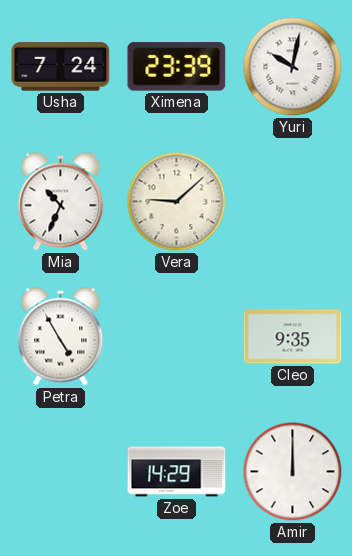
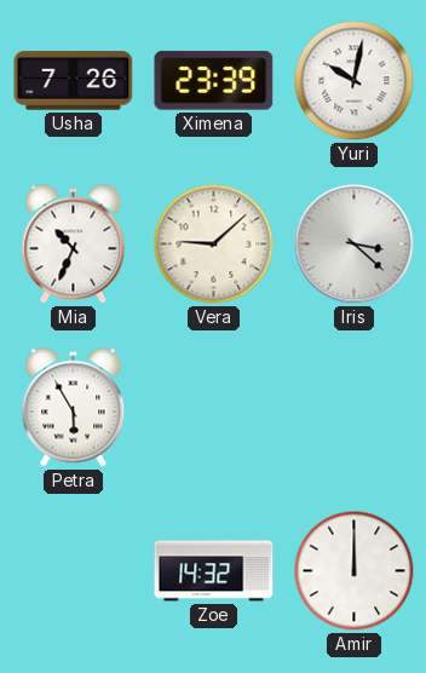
Usha: 7:24 -> 7:26
Iris: none -> 3:22
Petra: 4:55 -> 5:55
Cleo: 9:35 -> none
Zoe: 14:29 -> 14:32
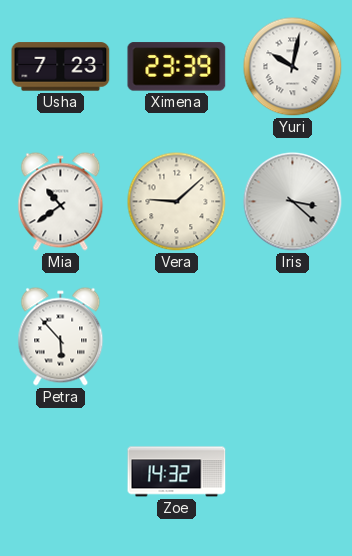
Usha: 7:26 -> 7:23
Mia: 10:34 -> 10:39
Petra: 5:55 -> 5:53
Amir: 12:00 -> none
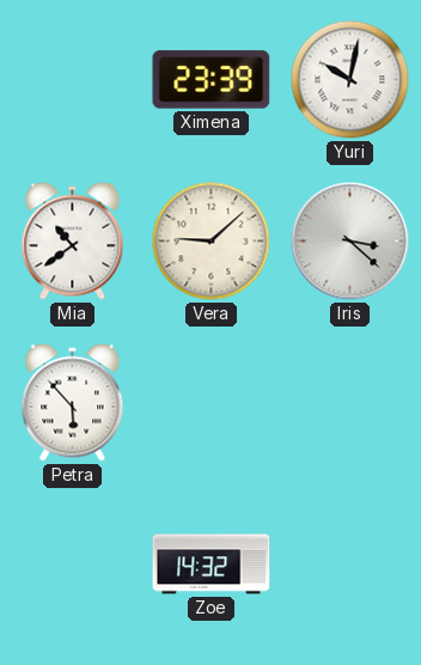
Usha: 7:23 -> none
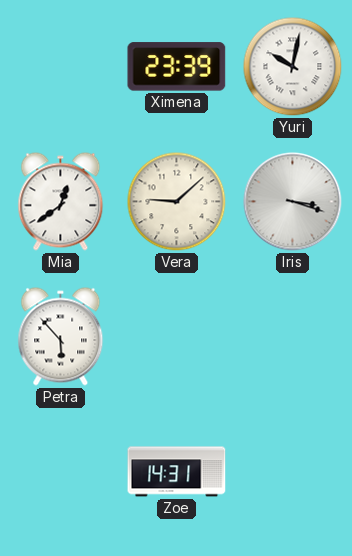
Mia: 10:39 -> 12:39
Iris: 3:22 -> 3:18
Zoe: 14:32 -> 14:31
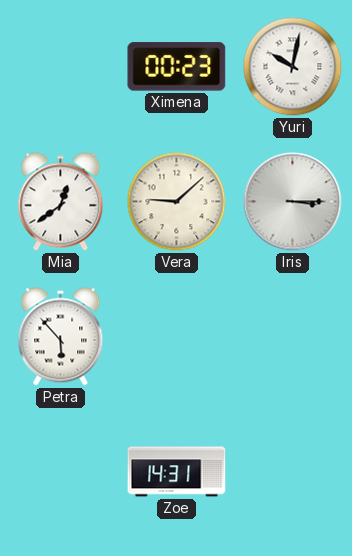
Ximena: 23:39 -> 00:23
Iris: 3:18 -> 3:15
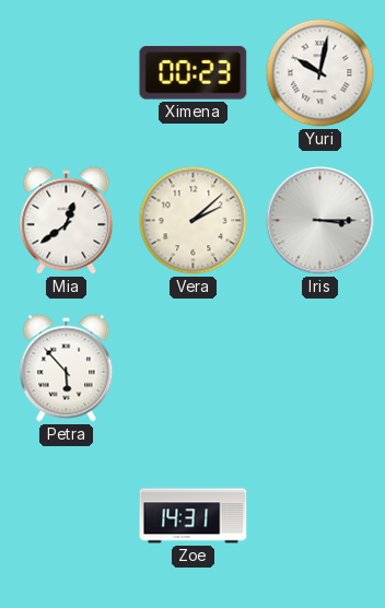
Vera: 9:08 -> 2:08
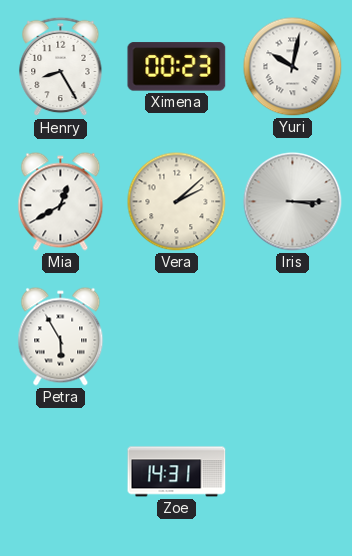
Henry: none -> 8:25
Mia: 12:39 -> 12:40
Petra: 5:53 -> 5:55
